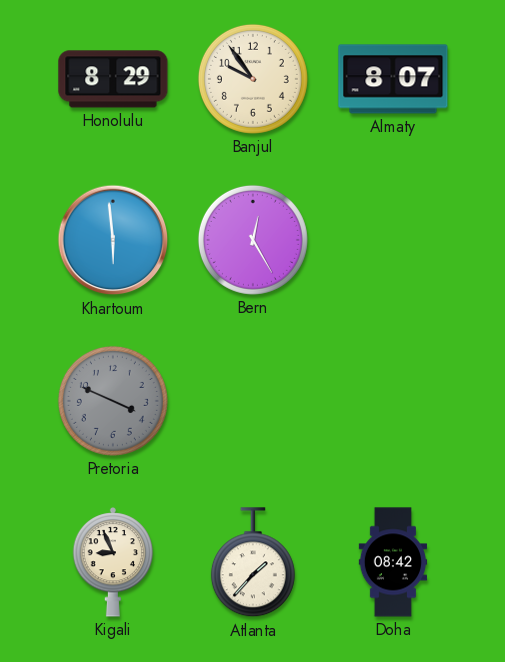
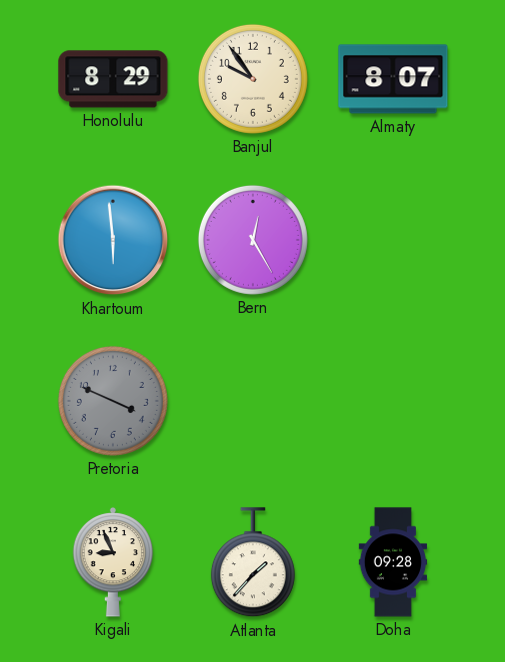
Doha: 08:42 -> 09:28
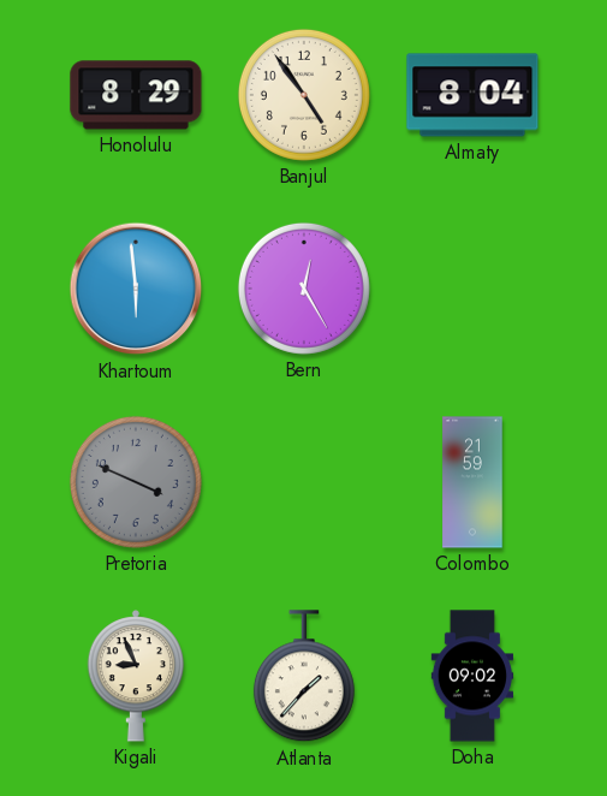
Banjul: 9:54 -> 4:54
Almaty: 8:07 -> 8:04
Colombo: none -> 21:59
Doha: 09:28 -> 09:02
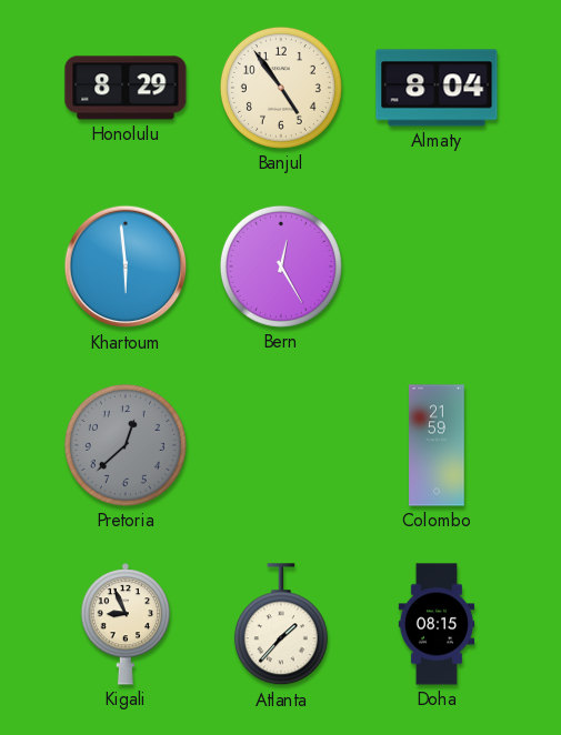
Pretoria: 3:49 -> 12:38
Doha: 09:02 -> 08:15
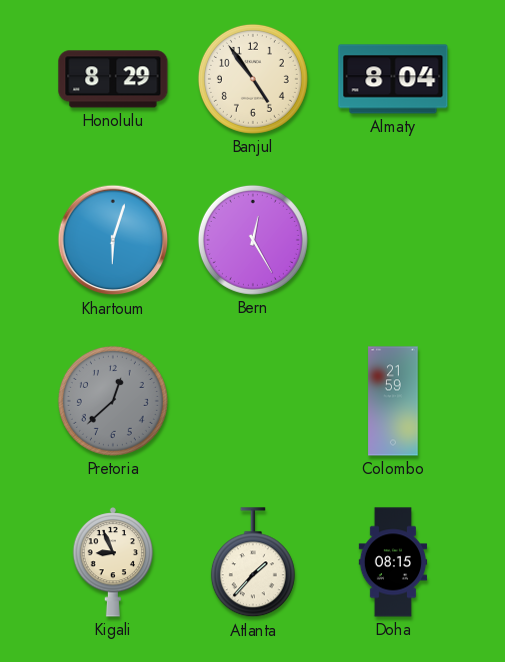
Khartoum: 5:59 -> 6:03
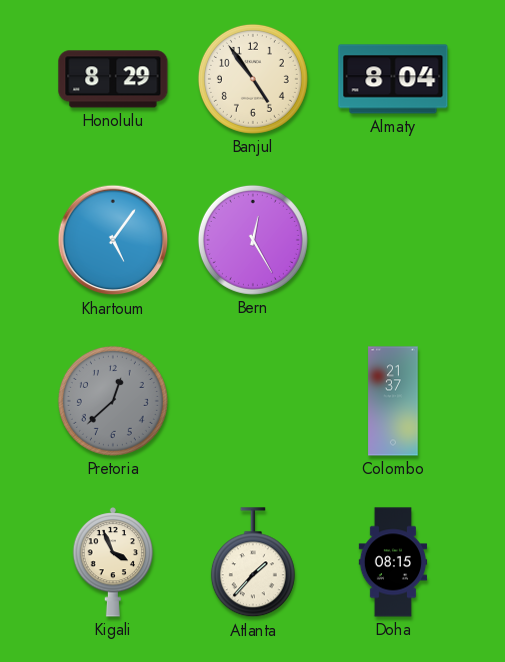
Khartoum: 6:03 -> 5:06
Colombo: 21:59 -> 21:37
Kigali: 8:56 -> 3:56
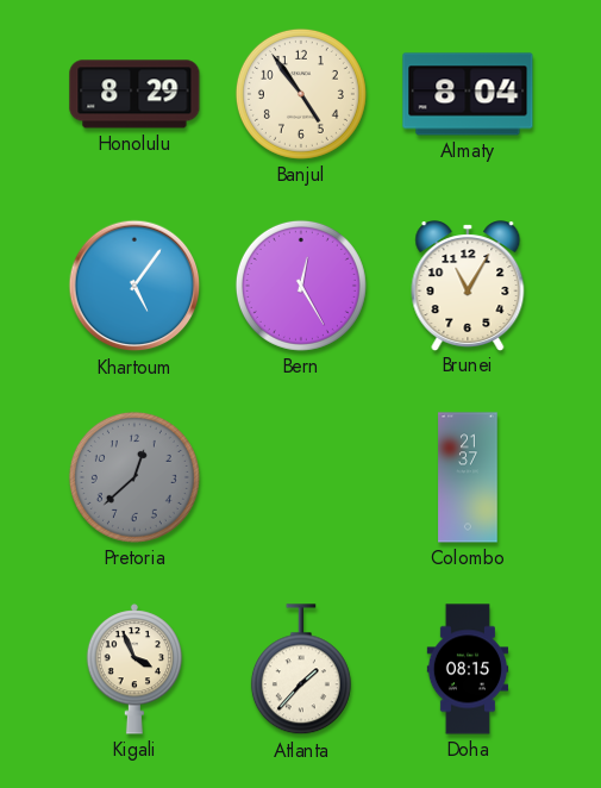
Brunei: none -> 11:05
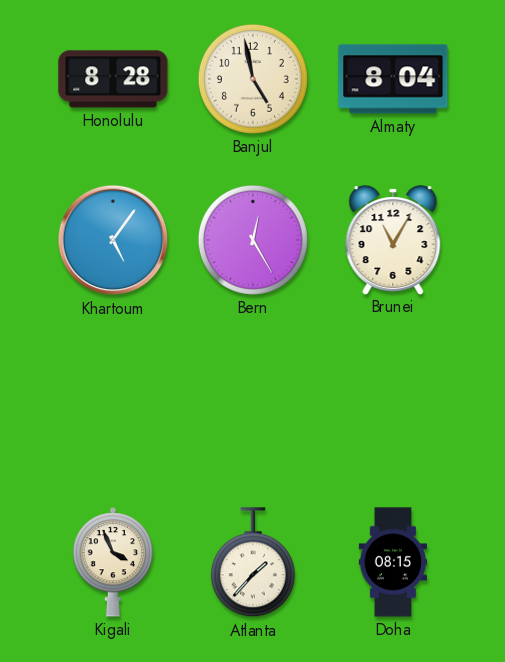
Honolulu: 8:29 -> 8:28
Banjul: 4:54 -> 4:58
Pretoria: 12:38 -> none
Colombo: 21:37 -> none
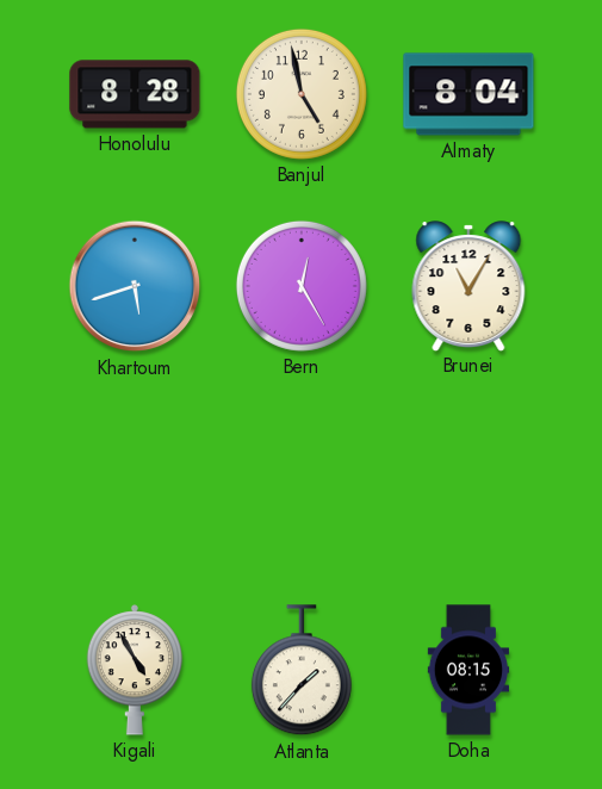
Khartoum: 5:06 -> 5:42
Kigali: 3:56 -> 4:55
